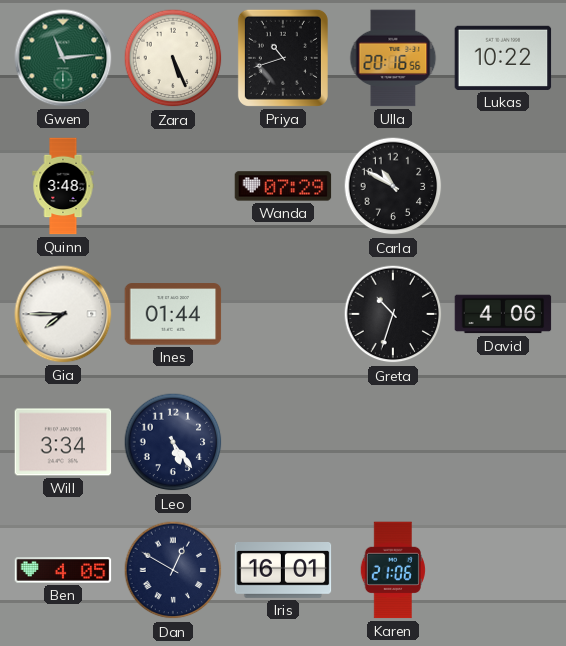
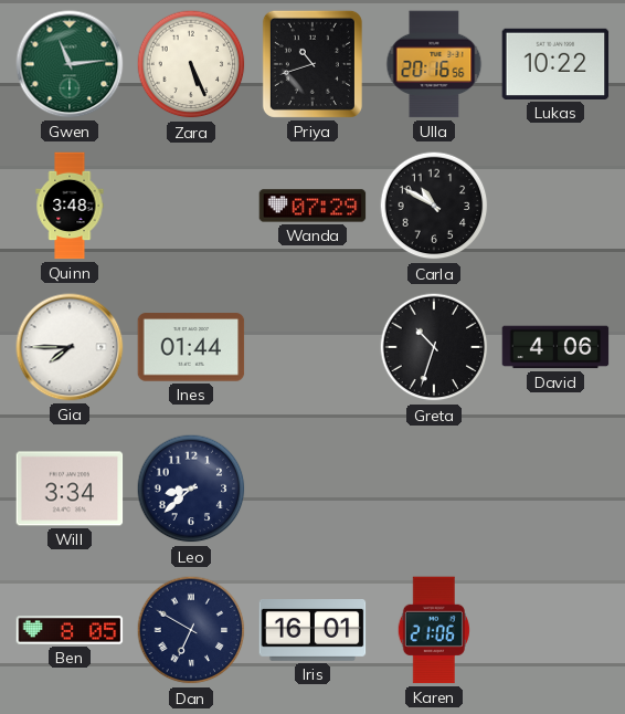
Leo: 5:24 -> 8:38
Ben: 4:05 -> 8:05
Dan: 12:50 -> 6:50
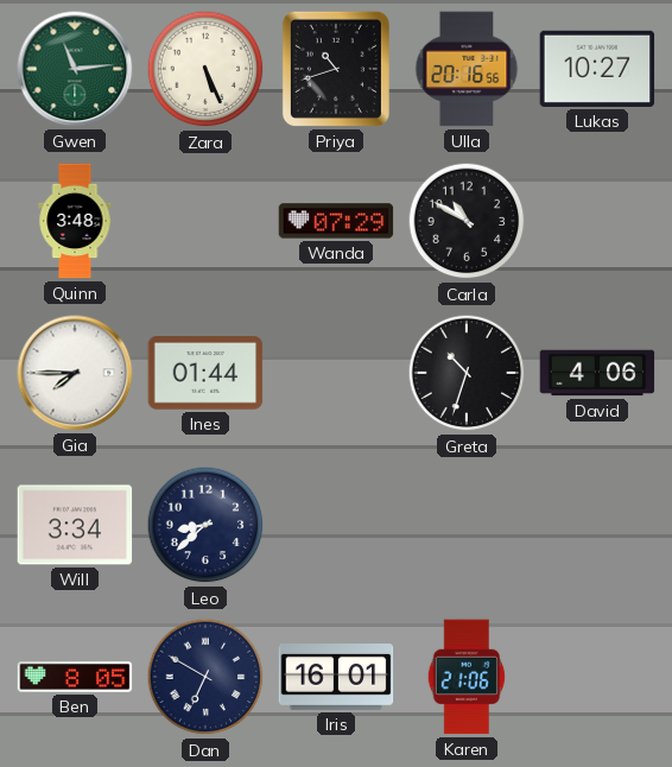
Lukas: 10:22 -> 10:27
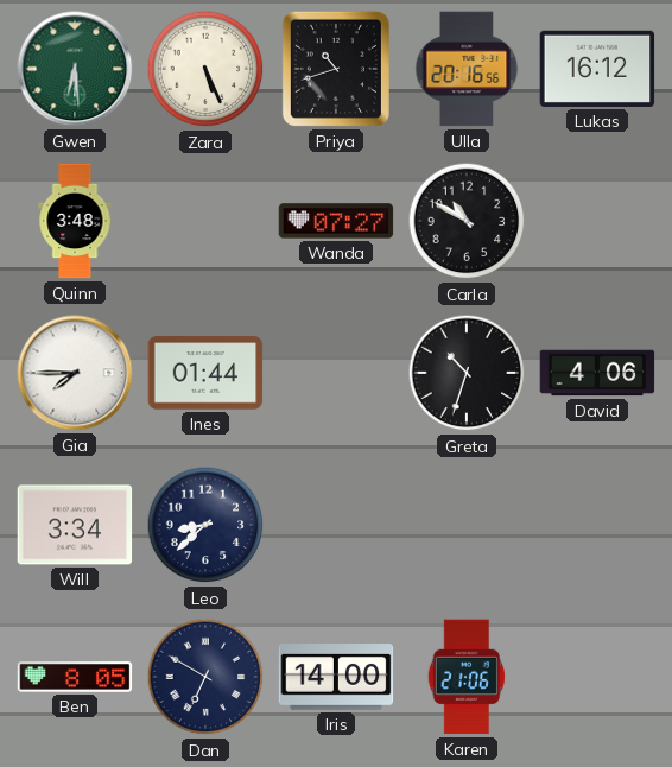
Gwen: 11:14 -> 6:29
Lukas: 10:27 -> 16:12
Wanda: 07:29 -> 07:27
Iris: 16:01 -> 14:00
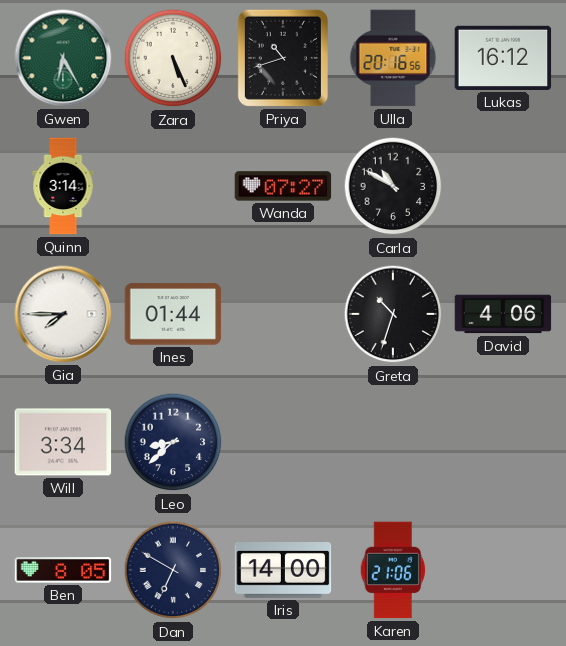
Gwen: 6:29 -> 6:25
Quinn: 3:48 -> 3:14
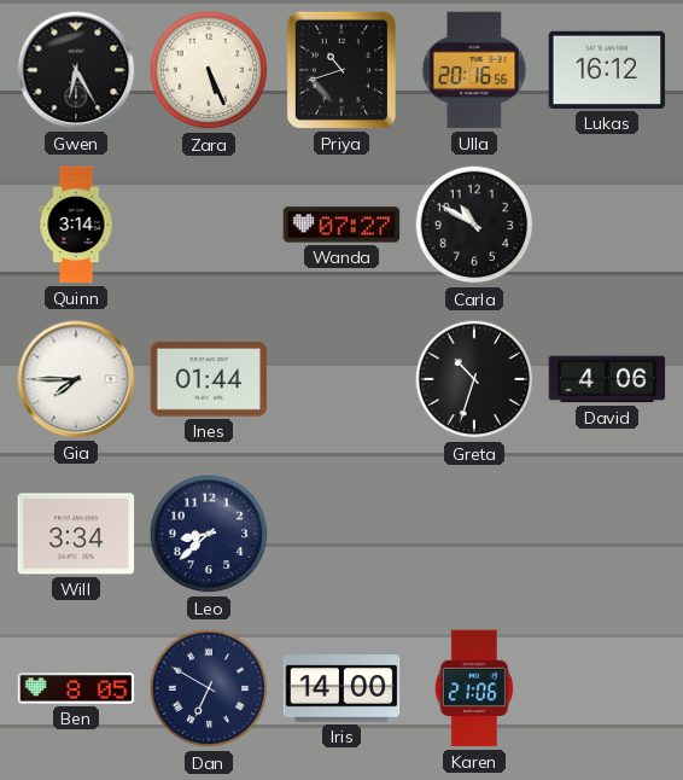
Gwen dial: green -> black
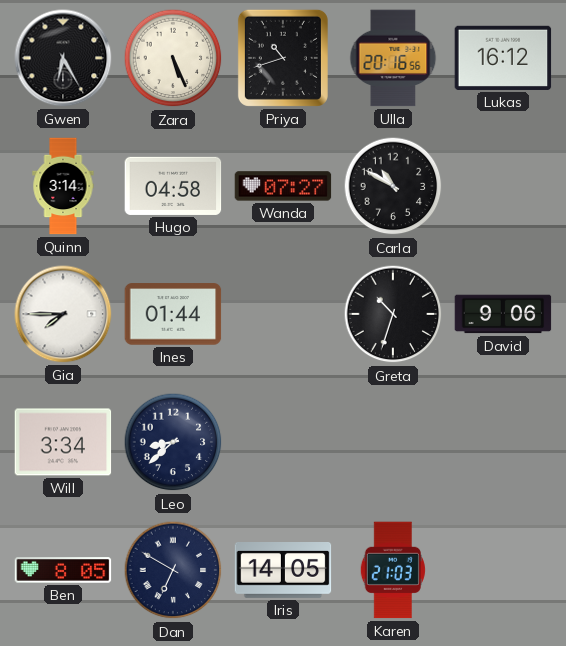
Hugo: none -> 04:58
David: 4:06 -> 9:06
Iris: 14:00 -> 14:05
Karen: 21:06 -> 21:03
